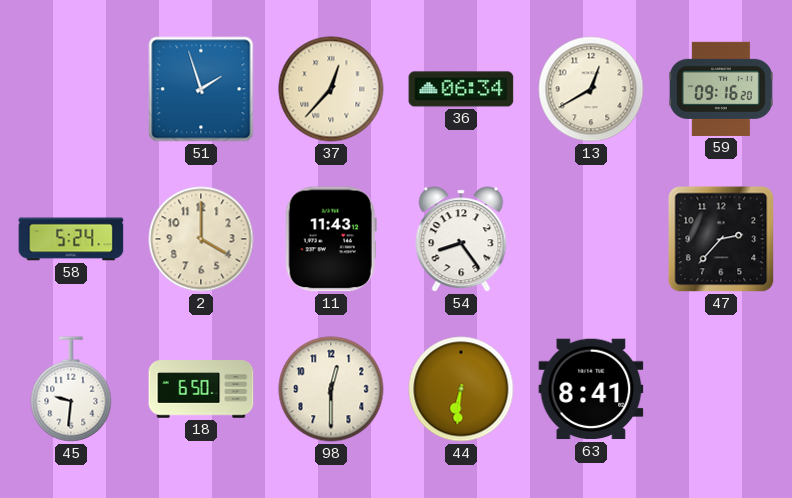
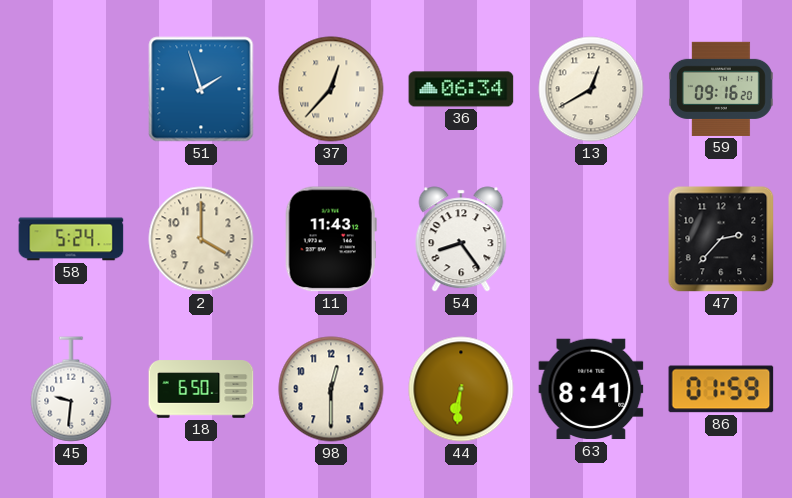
86: none -> 01:59
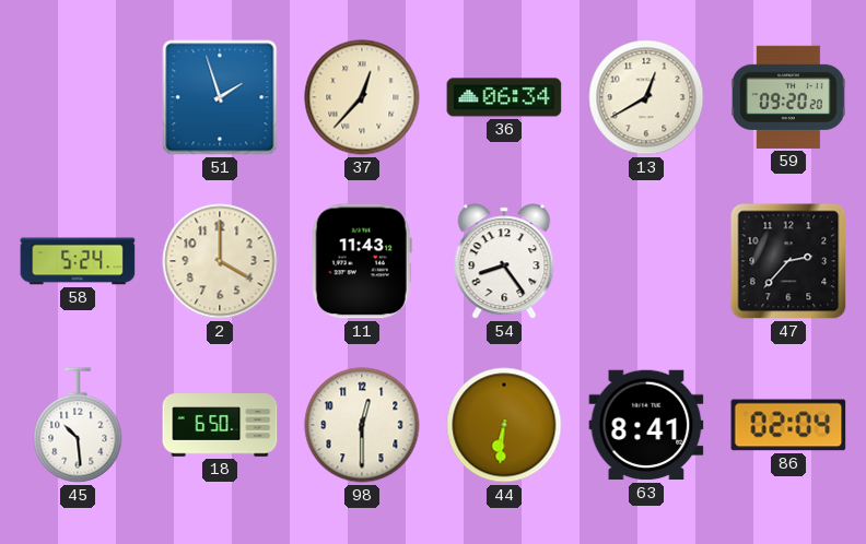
59: 09:16 -> 09:20
45: 9:31 -> 10:29
86: 01:59 -> 02:04
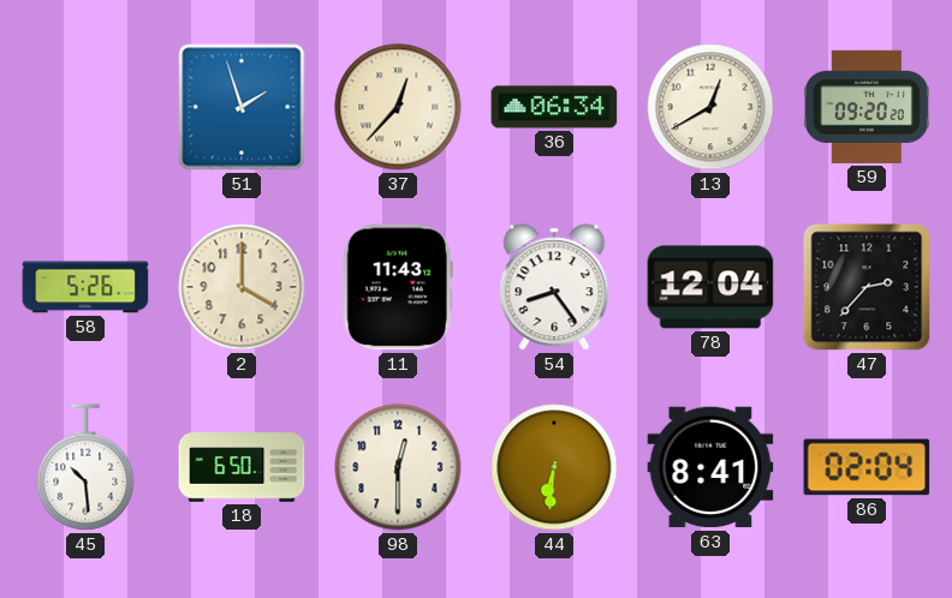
58: 5:24 -> 5:26
78: none -> 12:04
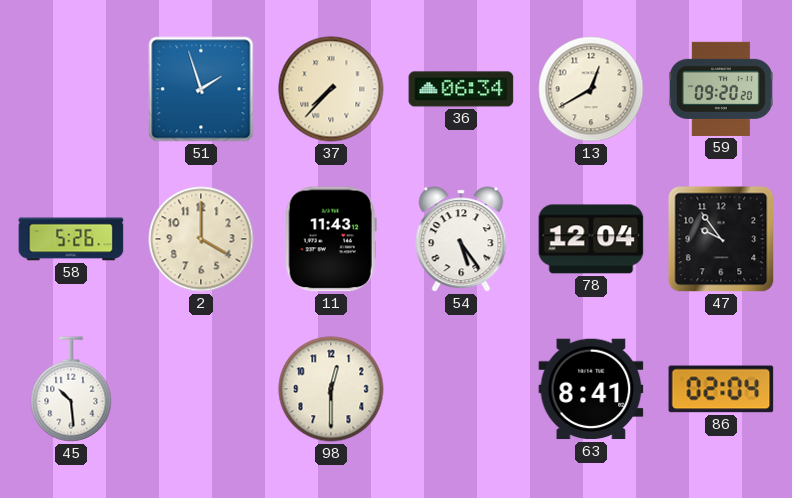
37: 12:37 -> 7:37
54: 8:24 -> 5:24
47: 2:37 -> 9:54
18: 6:50 -> none
44: 6:31 -> none
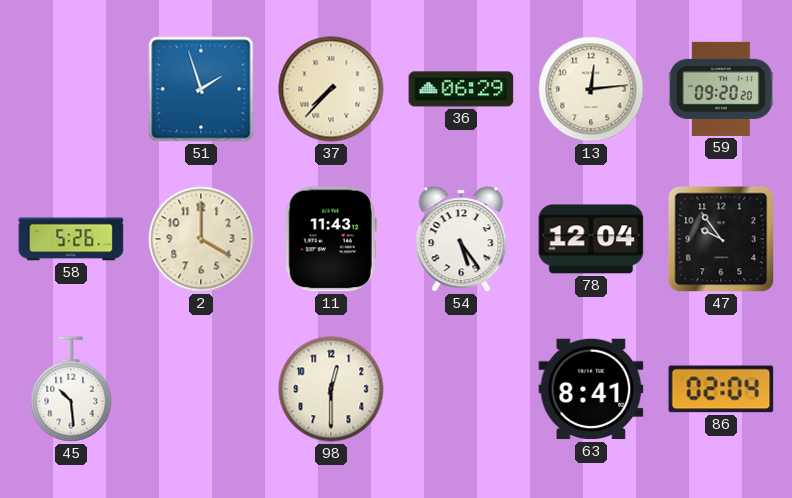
36: 06:34 -> 06:29
13: 12:40 -> 12:14
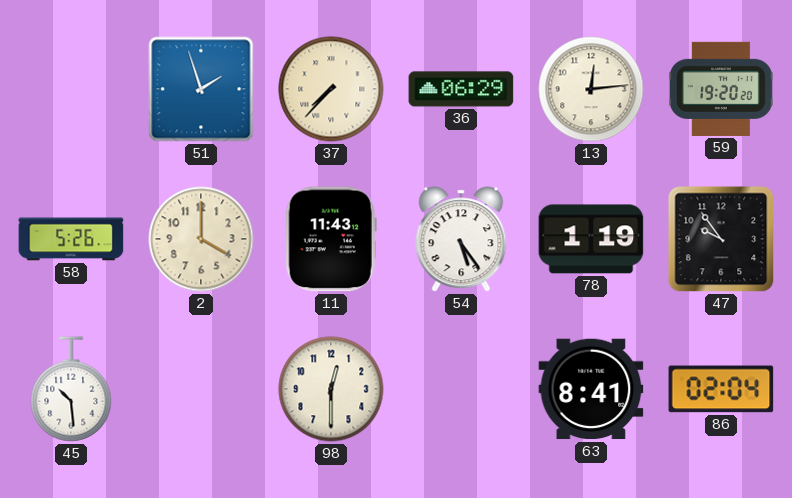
59: 09:20 -> 19:20
78: 12:04 -> 1:19
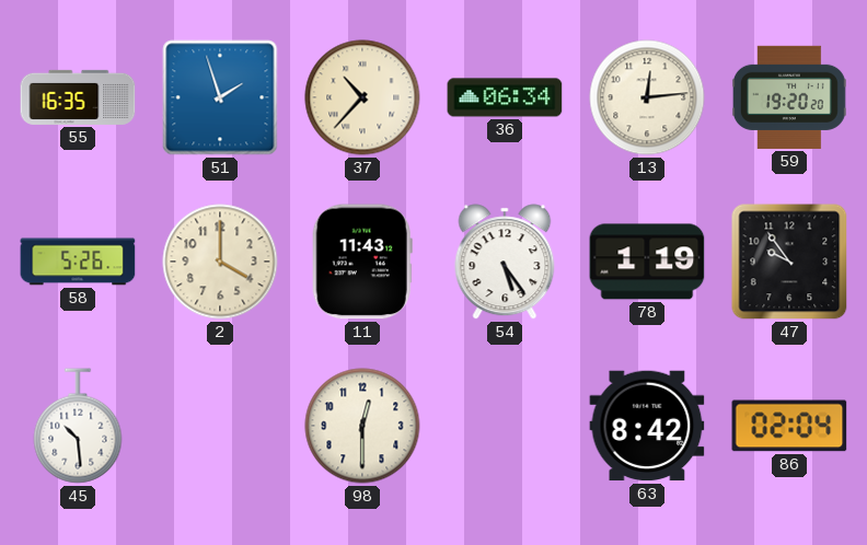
55: none -> 16:35
37: 7:37 -> 10:37
36: 06:29 -> 06:34
63: 8:41 -> 8:42
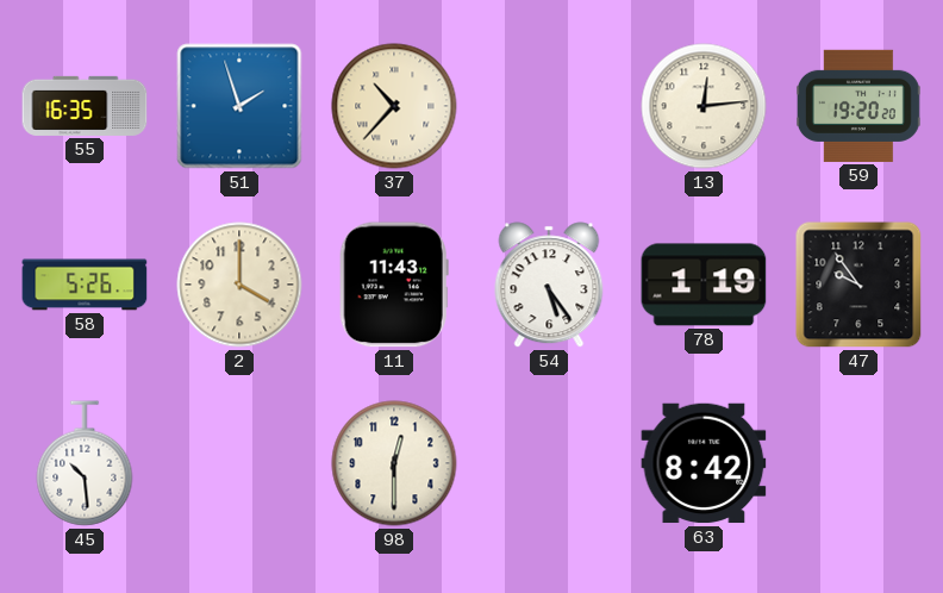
36: 06:34 -> none
86: 02:04 -> none
